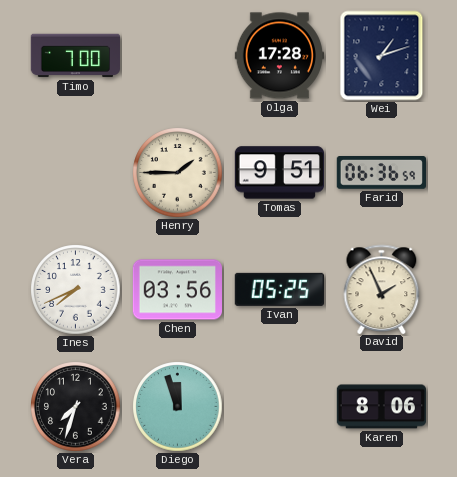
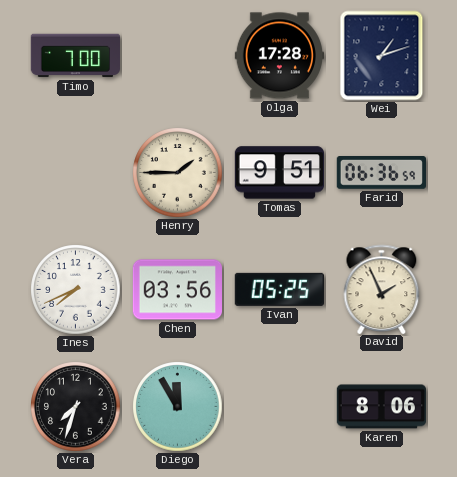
Diego: 11:57 -> 11:55
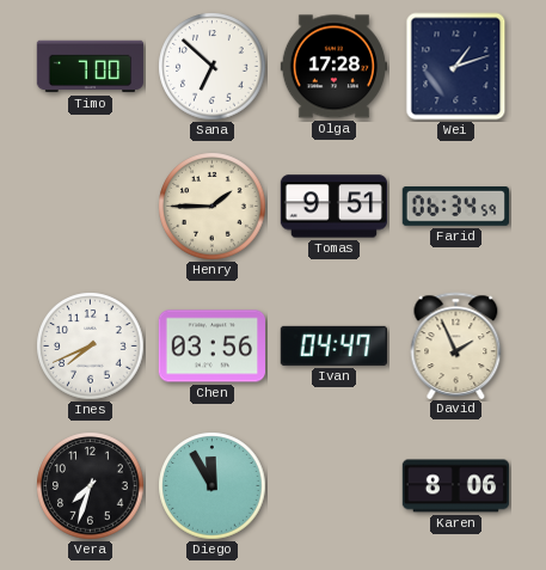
Sana: none -> 6:52
Farid: 06:36 -> 06:34
Ivan: 05:25 -> 04:47
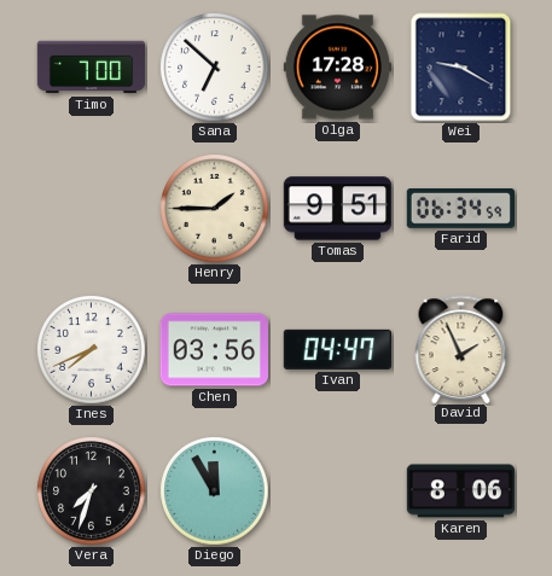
Wei: 1:12 -> 9:20
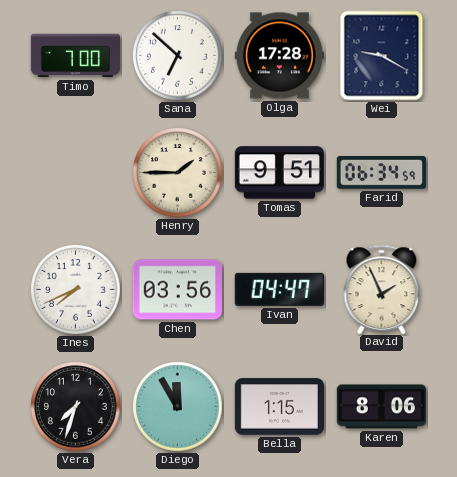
Bella: none -> 1:15
